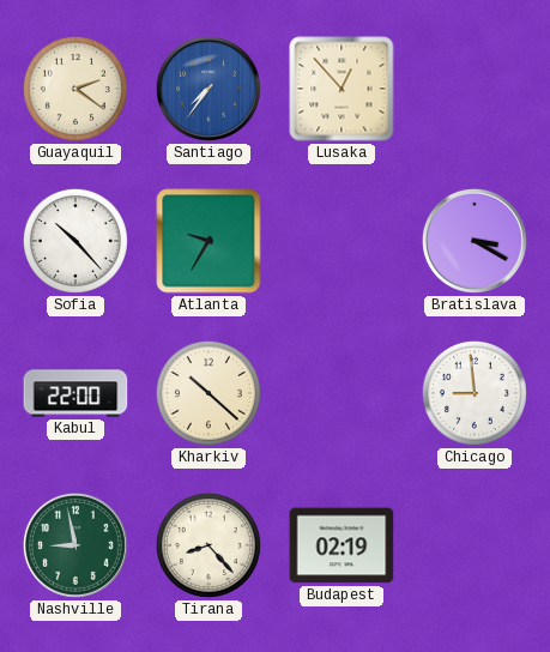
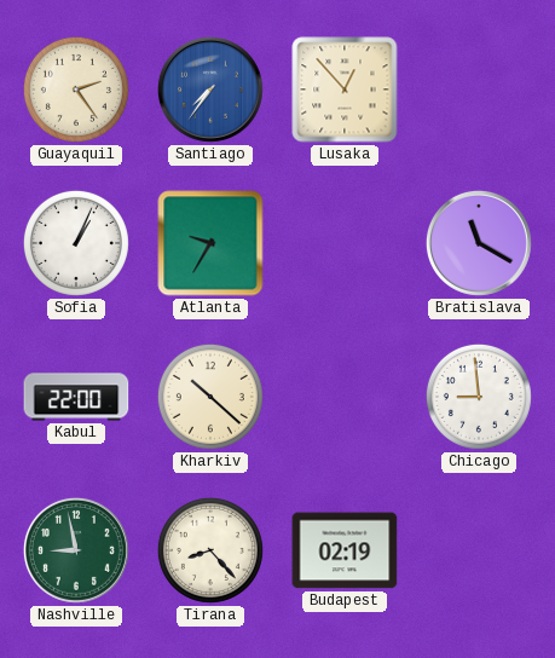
Guayaquil: 2:21 -> 2:24
Sofia: 10:23 -> 1:04
Bratislava: 3:20 -> 11:20
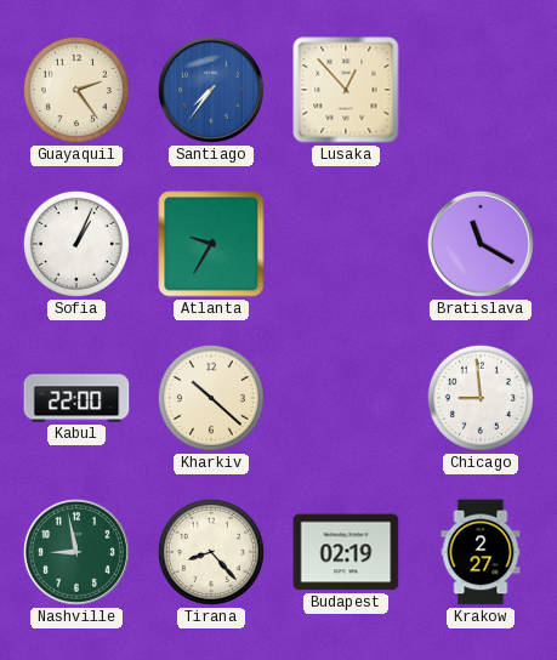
Krakow: none -> 2:27
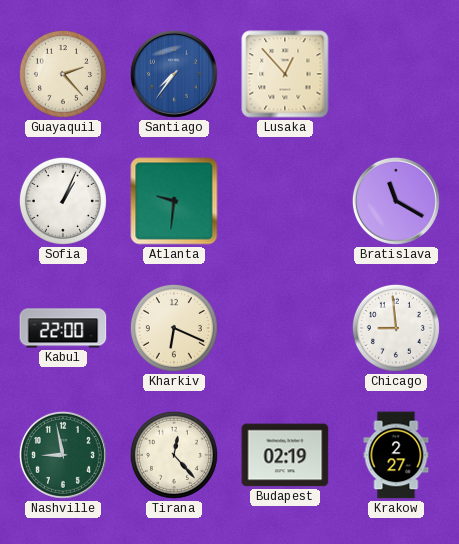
Guayaquil: 2:24 -> 2:23
Atlanta: 9:35 -> 9:31
Kharkiv: 10:22 -> 6:19
Tirana: 8:23 -> 12:23
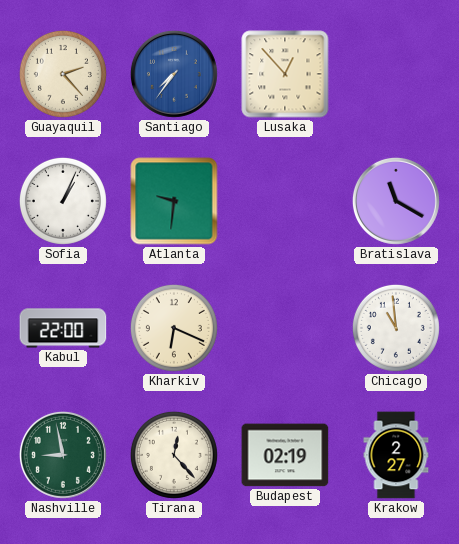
Chicago: 8:59 -> 10:59
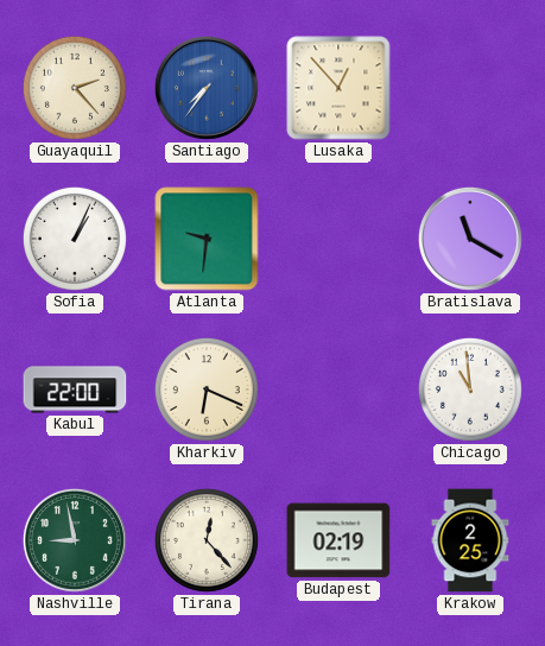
Krakow: 2:27 -> 2:25
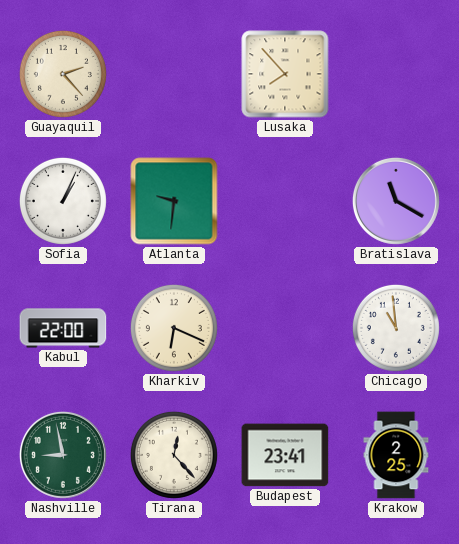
Santiago: 7:36 -> none
Lusaka: 12:53 -> 7:53
Budapest: 02:19 -> 23:41
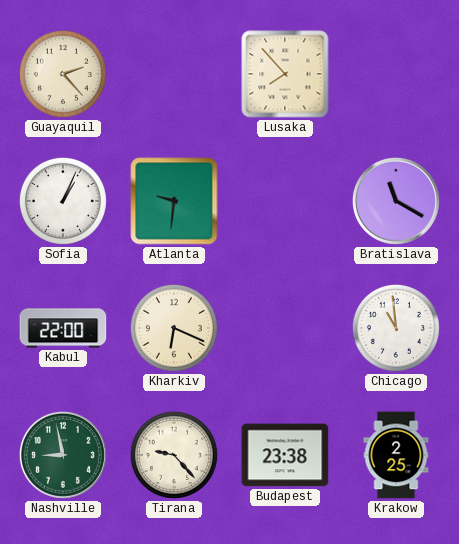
Tirana: 12:23 -> 9:23
Budapest: 23:41 -> 23:38
